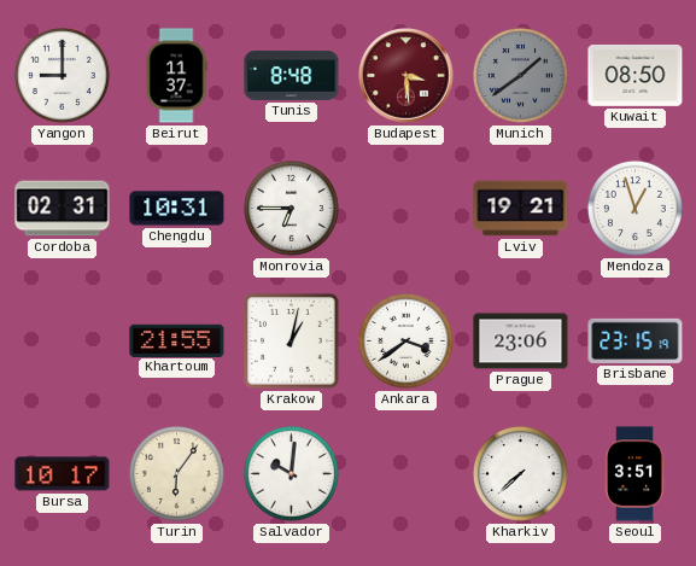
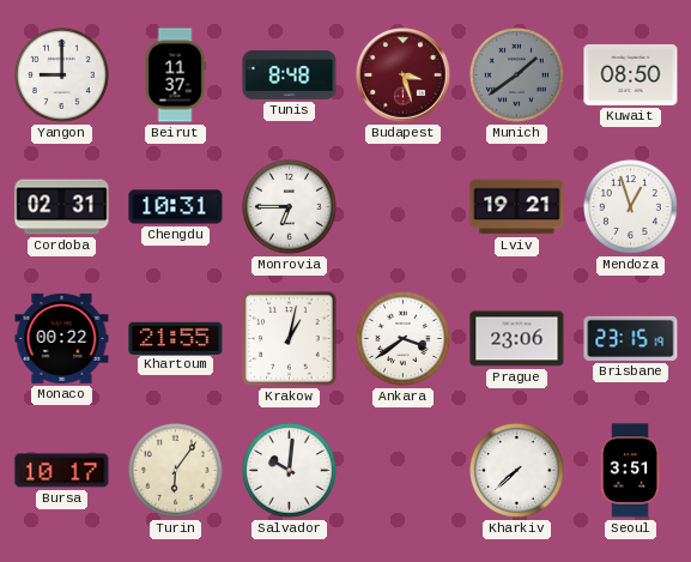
Budapest: 3:29 -> 3:27
Monaco: none -> 00:22
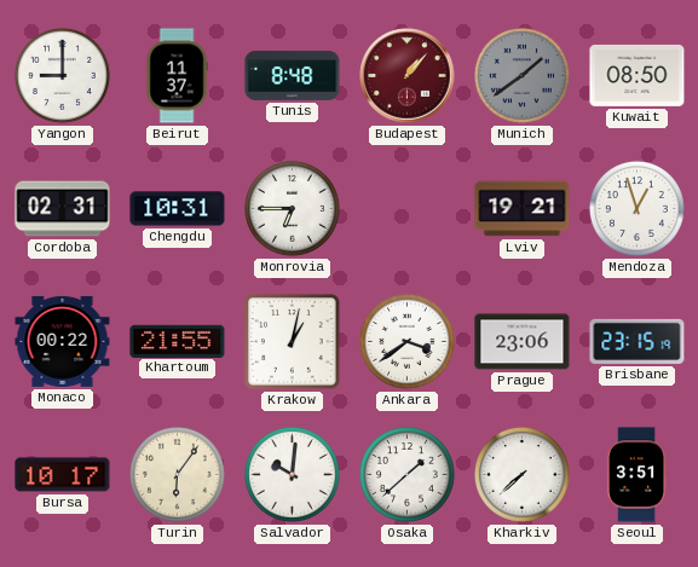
Budapest: 3:27 -> 1:07
Osaka: none -> 1:38
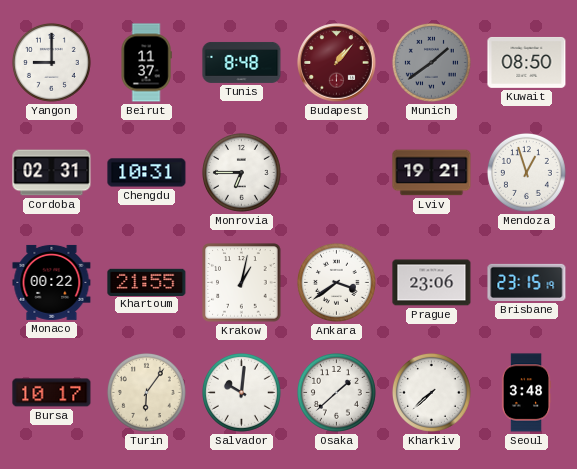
Seoul: 3:51 -> 3:48
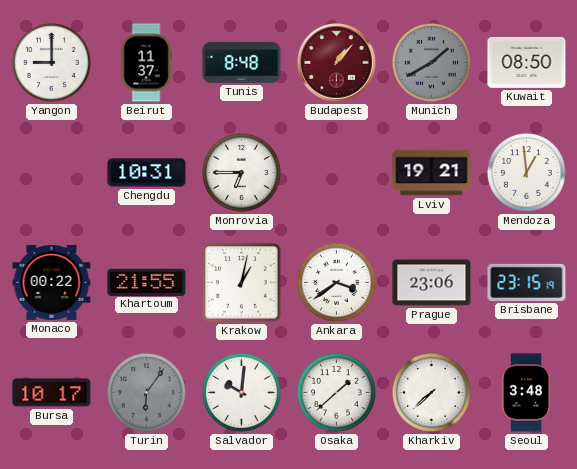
Munich: 1:39 -> 1:40
Cordoba: 02:31 -> none
Mendoza: 12:57 -> 12:59
Turin dial: cream -> grey
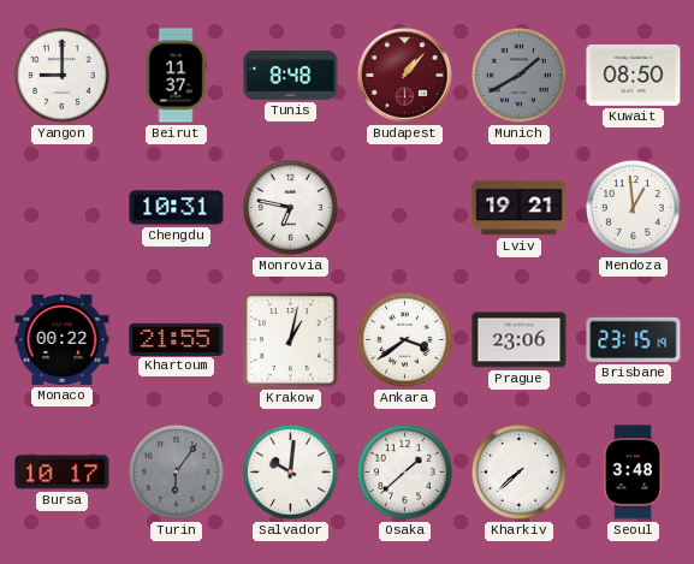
Monrovia: 6:45 -> 6:47
